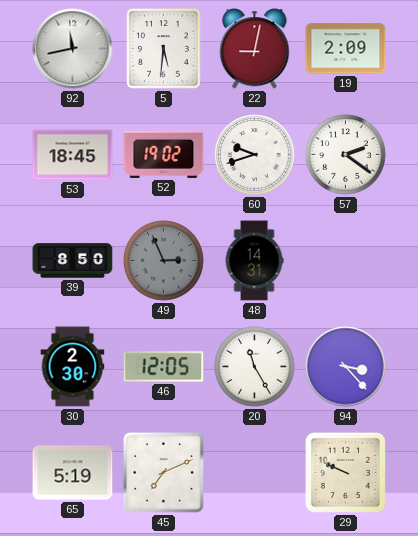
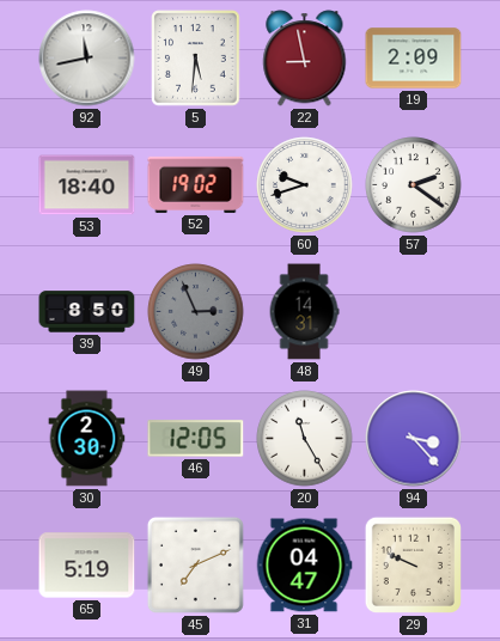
22: 9:02 -> 8:58
53: 18:45 -> 18:40
31: none -> 04:47
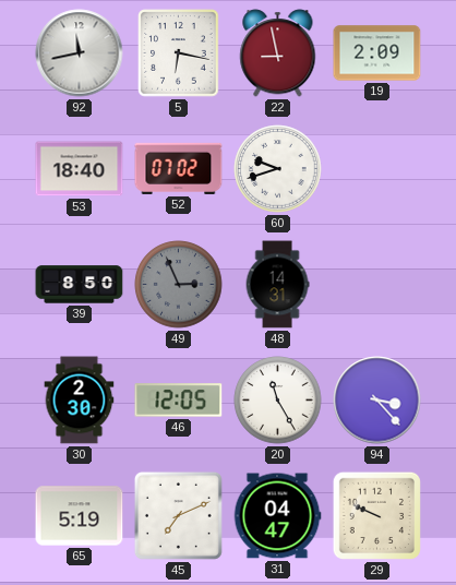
5: 5:31 -> 6:17
52: 19:02 -> 07:02
57: 2:21 -> none
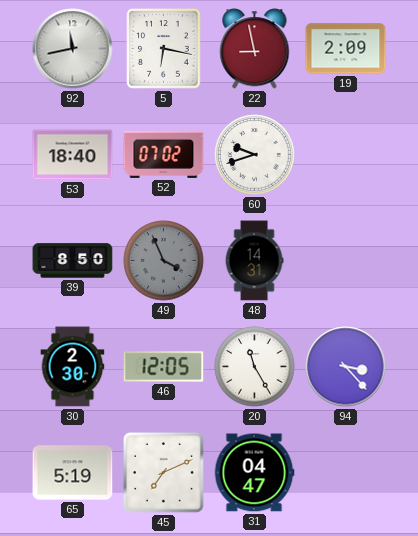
49: 2:56 -> 3:56
29: 9:49 -> none
